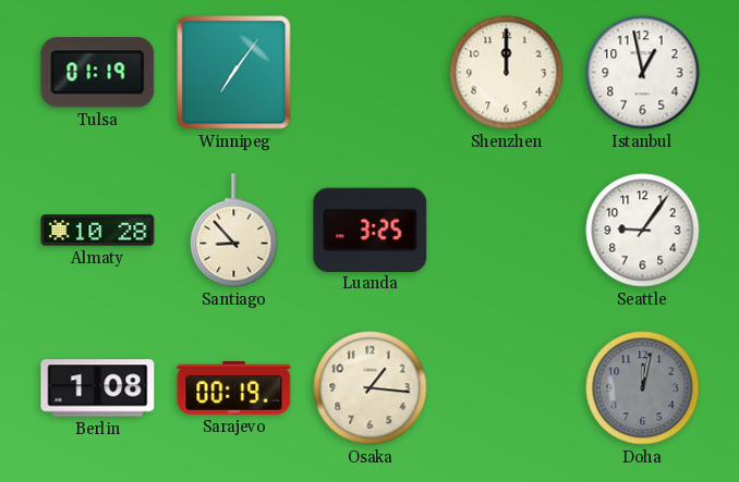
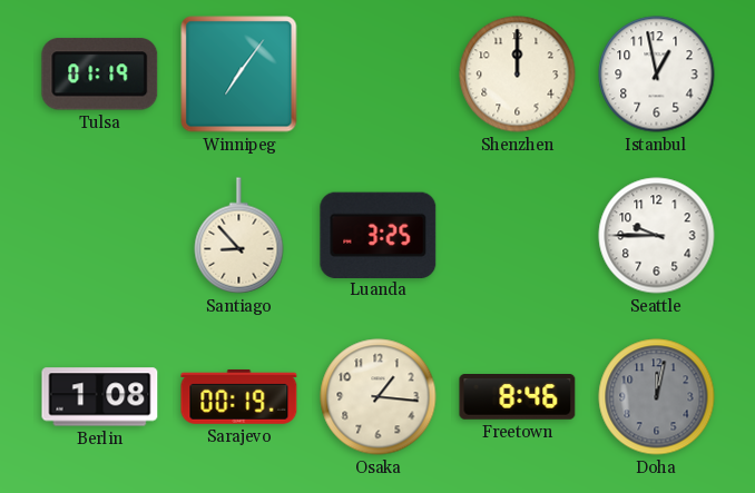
Almaty: 10:28 -> none
Seattle: 9:06 -> 9:45
Freetown: none -> 8:46
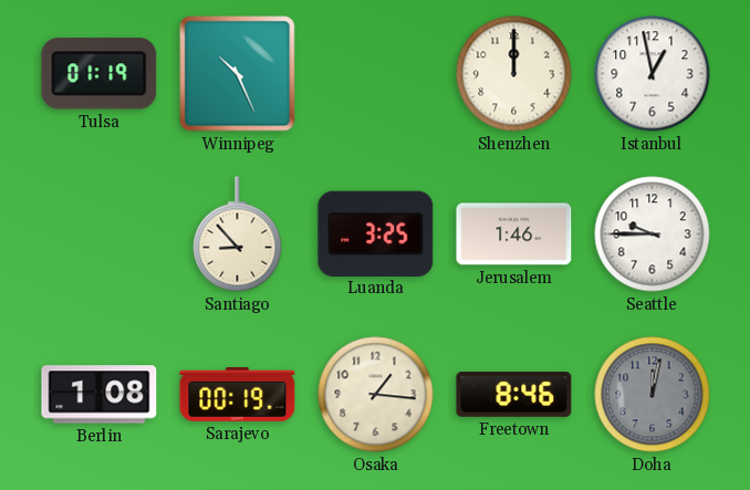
Winnipeg: 7:06 -> 10:26
Jerusalem: none -> 1:46
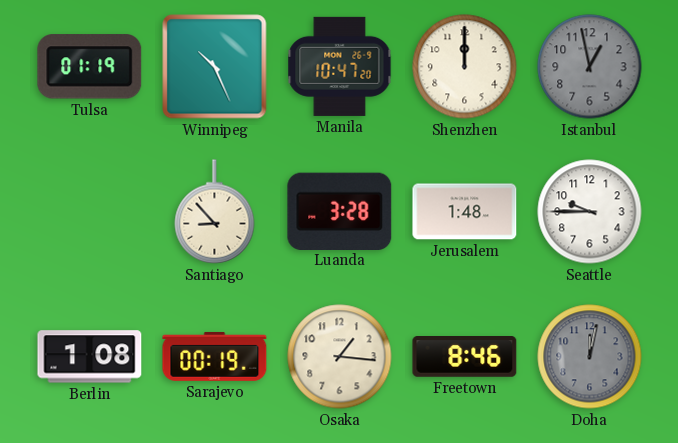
Manila: none -> 10:47
Istanbul dial: white -> grey
Luanda: 3:25 -> 3:28
Jerusalem: 1:46 -> 1:48
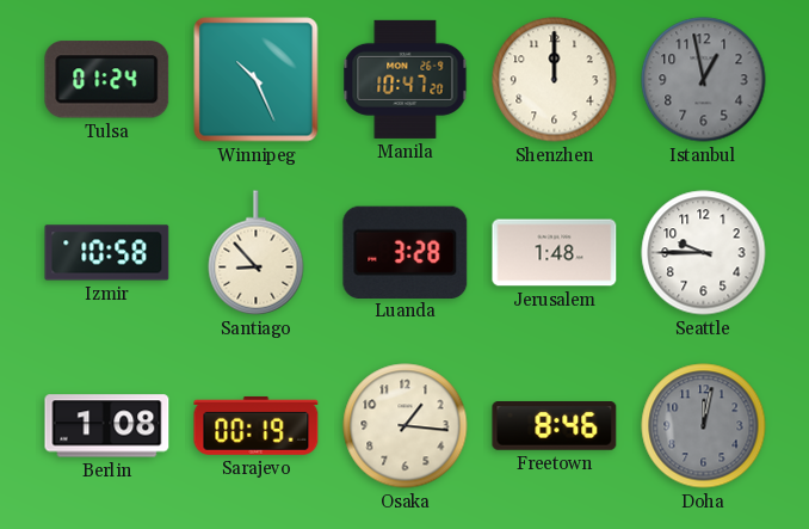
Tulsa: 01:19 -> 01:24
Izmir: none -> 10:58
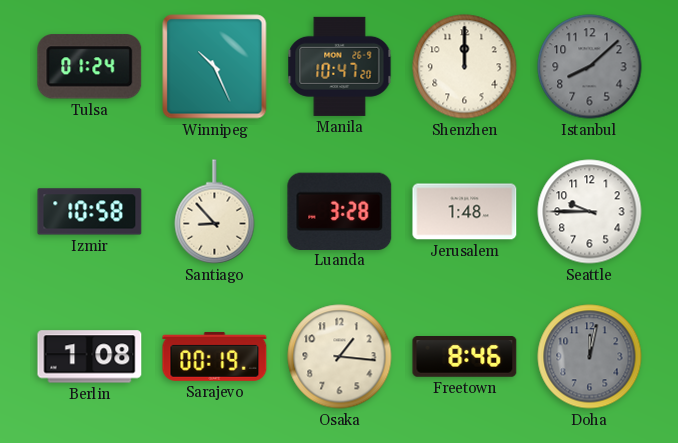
Istanbul: 12:58 -> 8:08
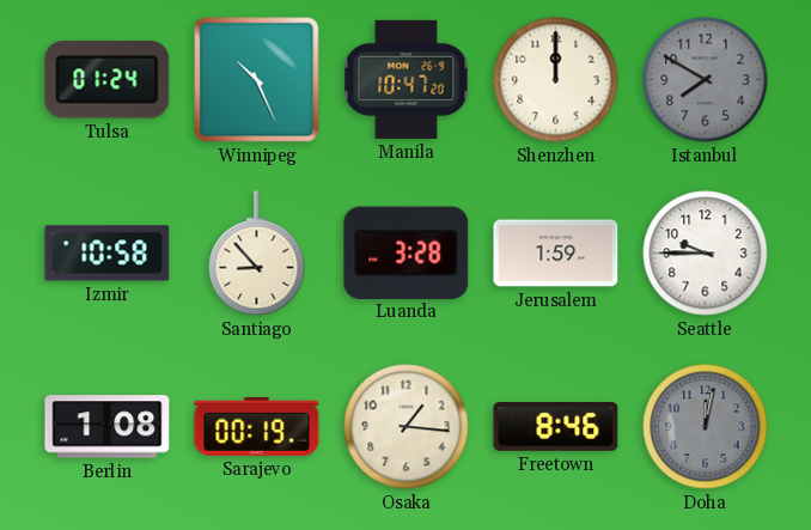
Istanbul: 8:08 -> 7:50
Jerusalem: 1:48 -> 1:59
